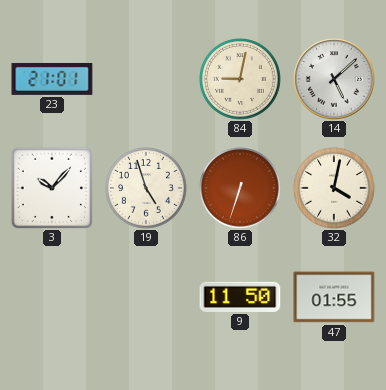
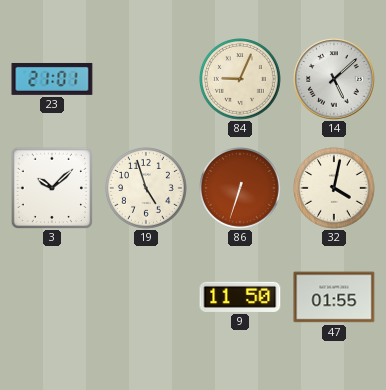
84: 9:02 -> 9:04
3: 10:07 -> 10:08
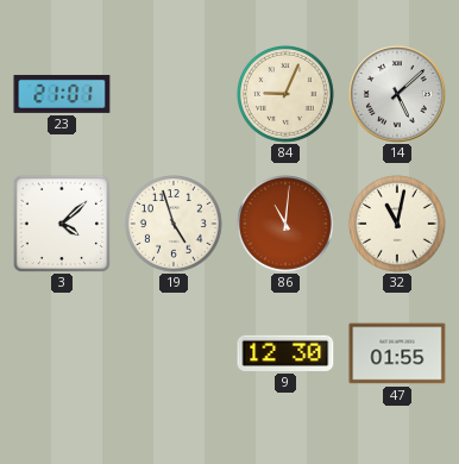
3: 10:08 -> 4:08
86: 6:33 -> 11:01
32: 4:02 -> 11:02
9: 11:50 -> 12:30
